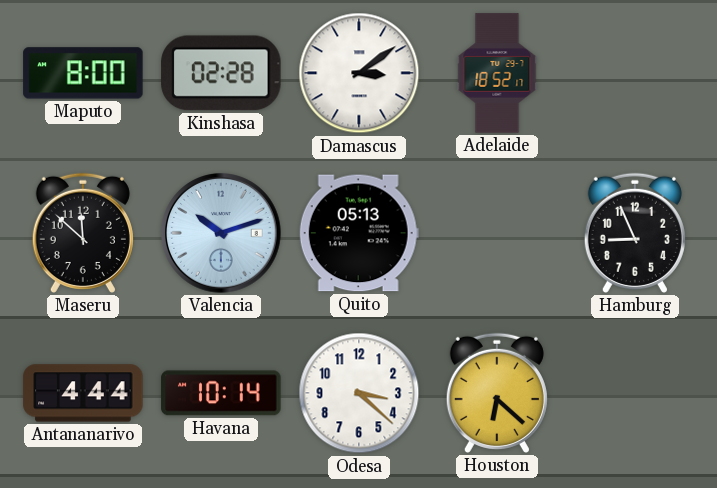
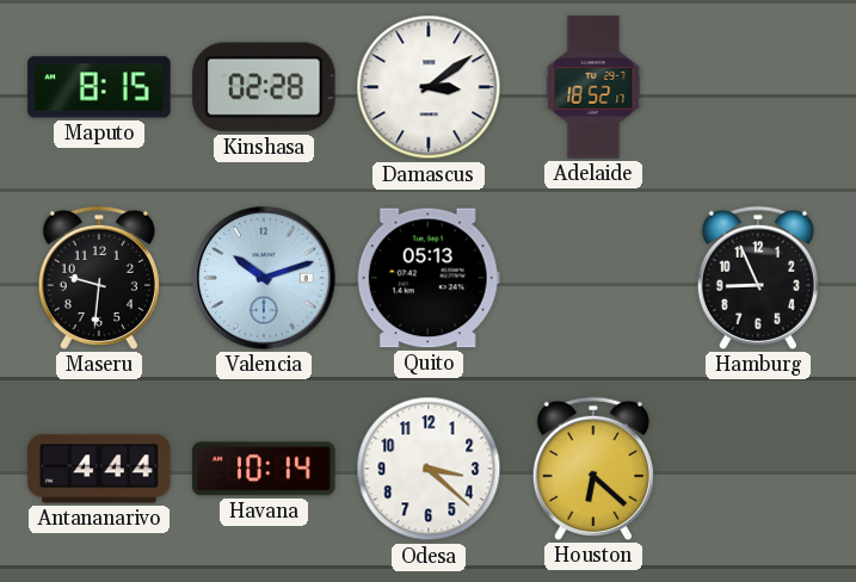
Maputo: 8:00 -> 8:15
Maseru: 11:52 -> 9:31
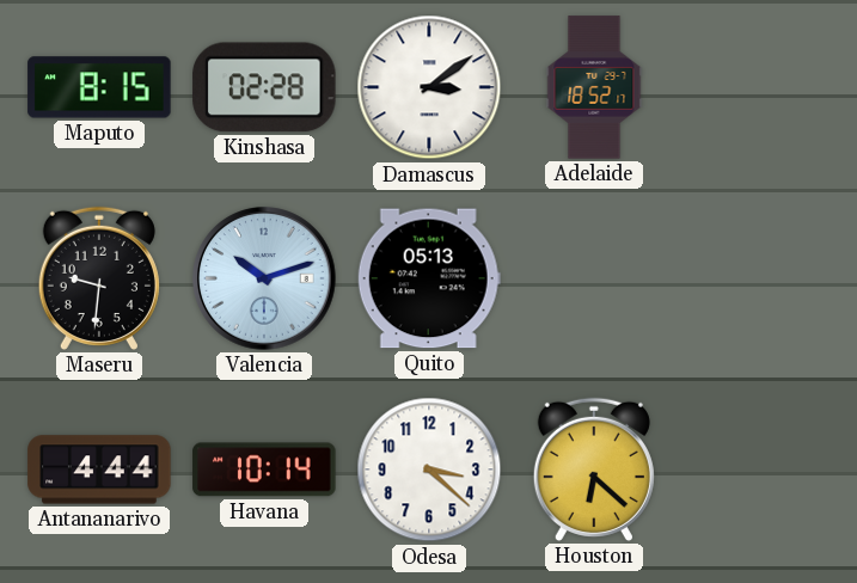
Hamburg: 8:56 -> none
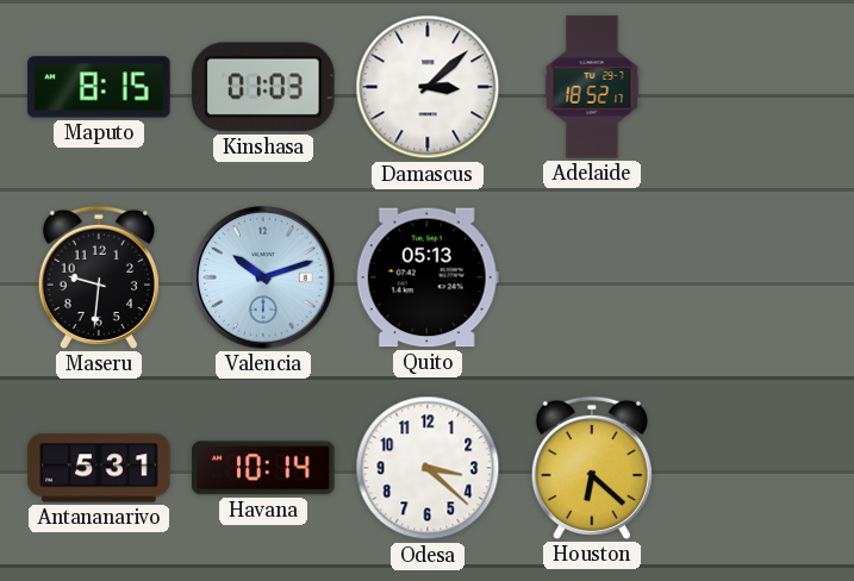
Kinshasa: 02:28 -> 01:03
Damascus: 3:09 -> 3:08
Antananarivo: 4:44 -> 5:31
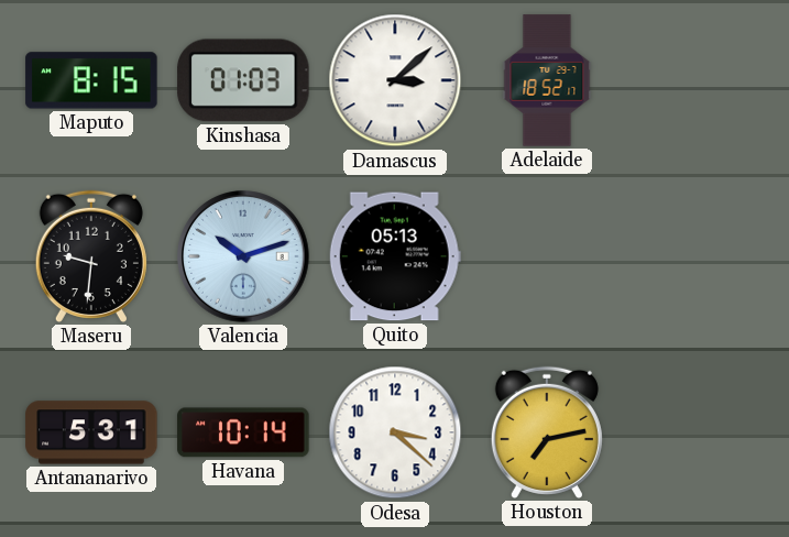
Houston: 6:22 -> 7:13
